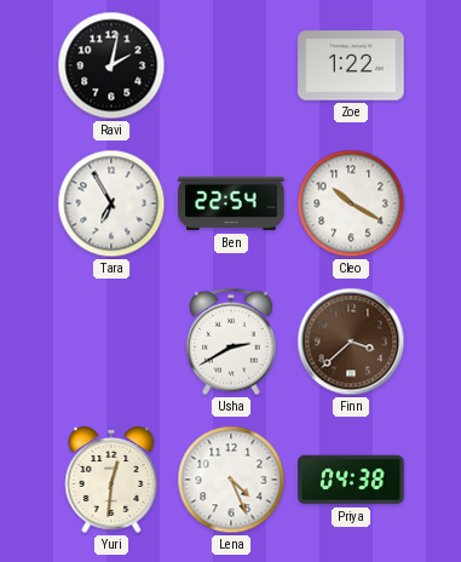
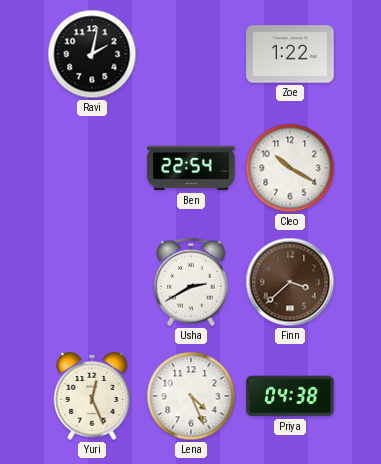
Tara: 6:55 -> none
Yuri: 12:31 -> 12:26
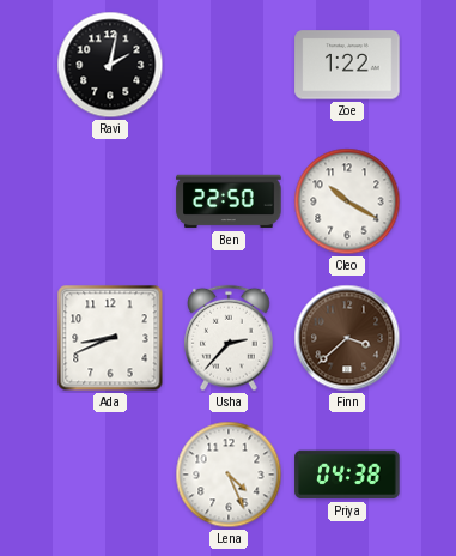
Ben: 22:54 -> 22:50
Ada: none -> 8:41
Usha: 2:40 -> 2:37
Yuri: 12:26 -> none
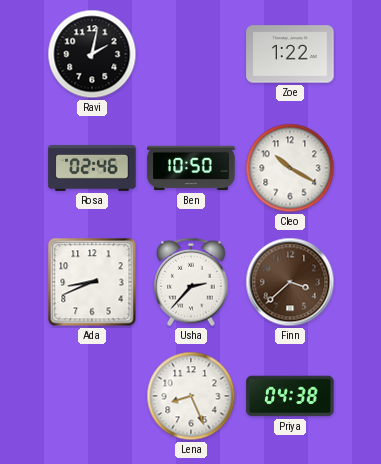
Rosa: none -> 02:46
Ben: 22:50 -> 10:50
Lena: 4:26 -> 8:26
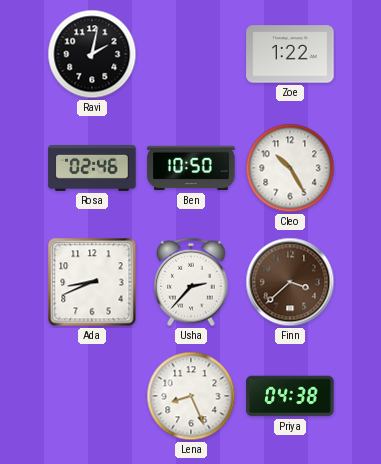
Cleo: 10:20 -> 10:25
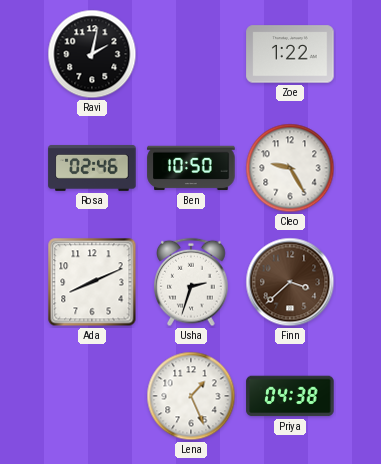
Cleo: 10:25 -> 9:25
Ada: 8:41 -> 8:11
Usha: 2:37 -> 2:33
Lena: 8:26 -> 1:26
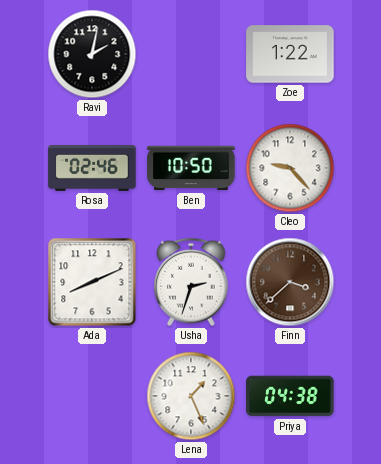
Cleo: 9:25 -> 9:23
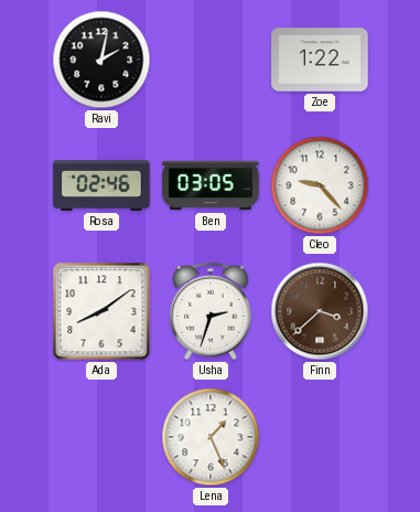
Ben: 10:50 -> 03:05
Ada: 8:11 -> 8:09
Priya: 04:38 -> none
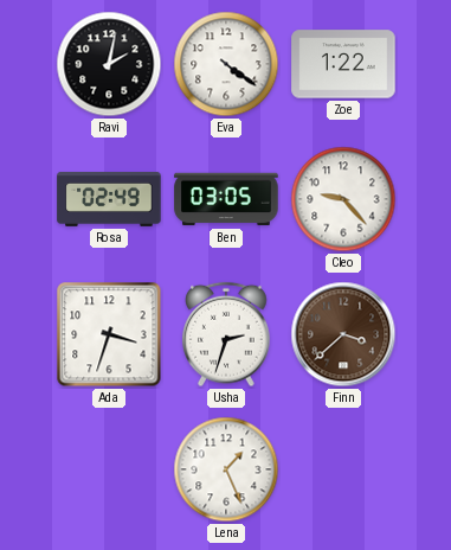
Eva: none -> 4:21
Rosa: 02:46 -> 02:49
Ada: 8:09 -> 3:33
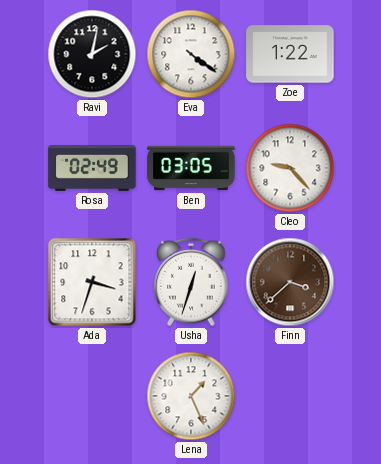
Usha: 2:33 -> 12:33
